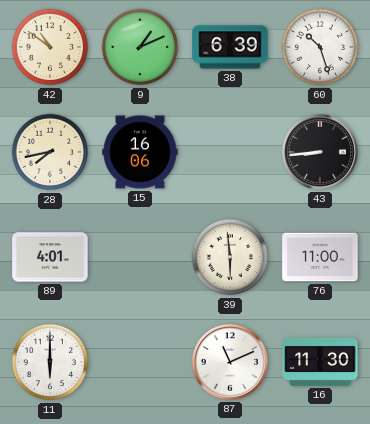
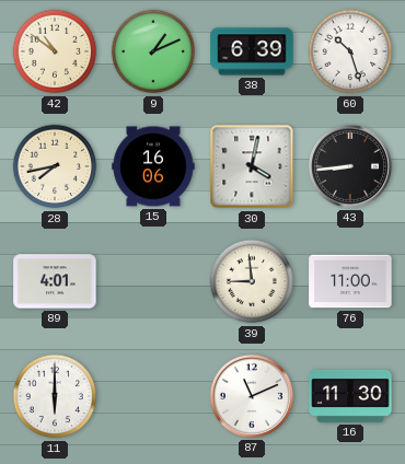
30: none -> 4:02
39: 5:59 -> 8:59
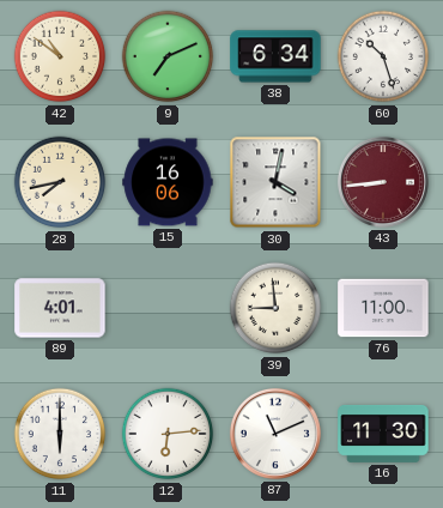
9: 1:11 -> 7:11
38: 6:39 -> 6:34
43 dial: black -> burgundy
12: none -> 6:14
